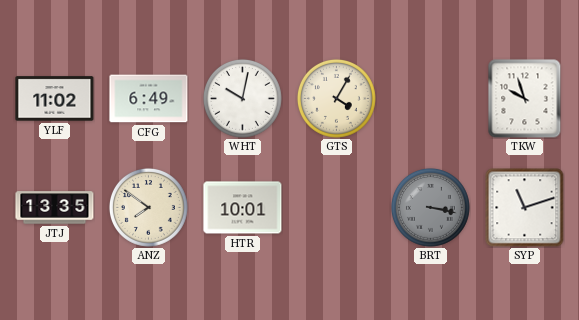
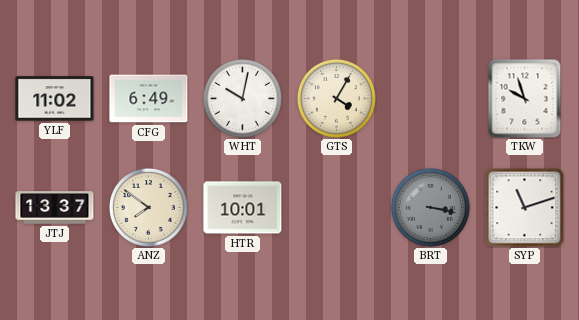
JTJ: 13:35 -> 13:37
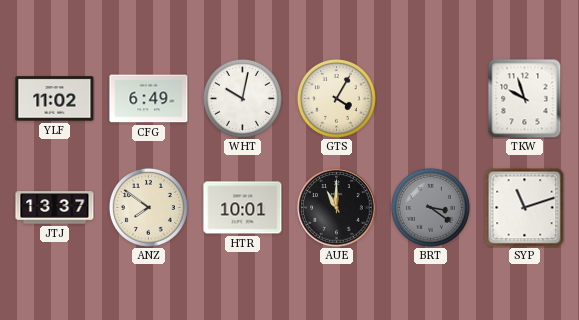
AUE: none -> 11:00
BRT: 3:17 -> 3:21
